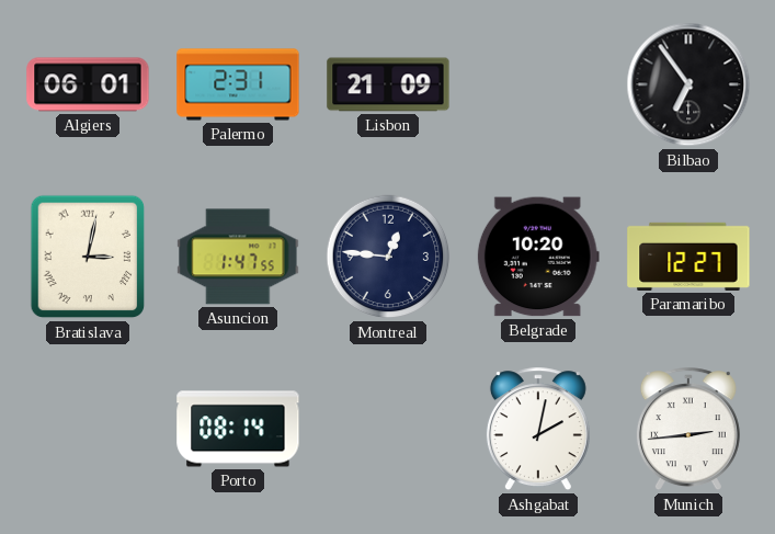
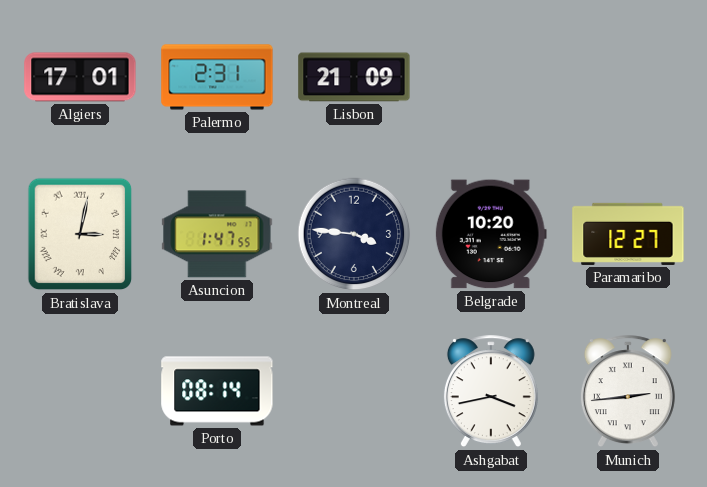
Algiers: 06:01 -> 17:01
Bilbao: 6:54 -> none
Montreal: 12:46 -> 3:46
Ashgabat: 2:02 -> 3:43
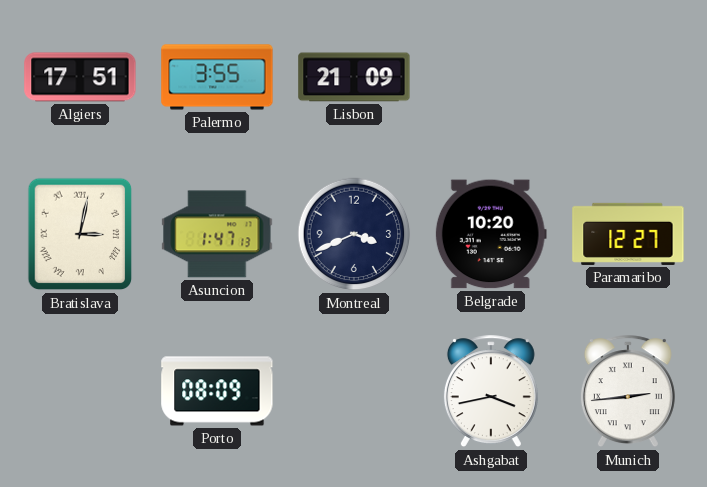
Algiers: 17:01 -> 17:51
Palermo: 2:31 -> 3:55
Asuncion: 1:47:55 -> 1:47:13
Montreal: 3:46 -> 3:41
Porto: 08:14 -> 08:09
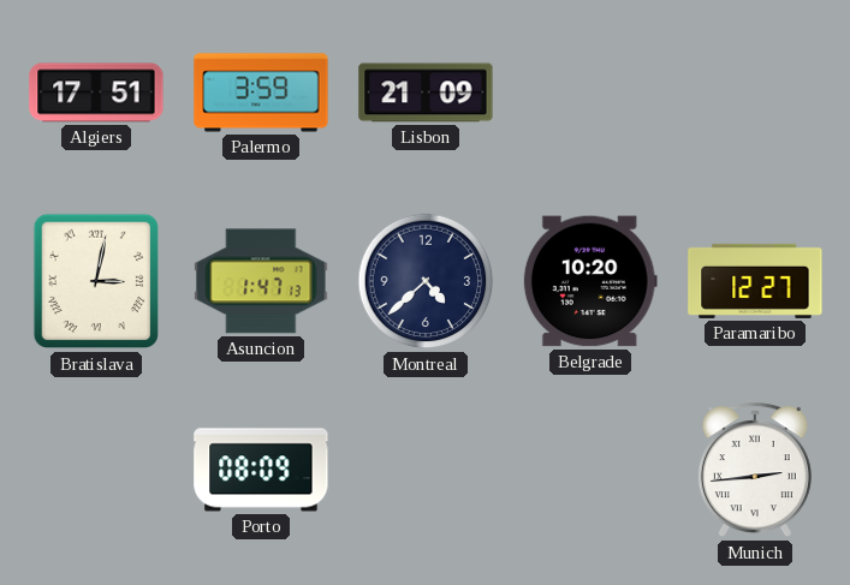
Palermo: 3:55 -> 3:59
Montreal: 3:41 -> 4:38
Ashgabat: 3:43 -> none
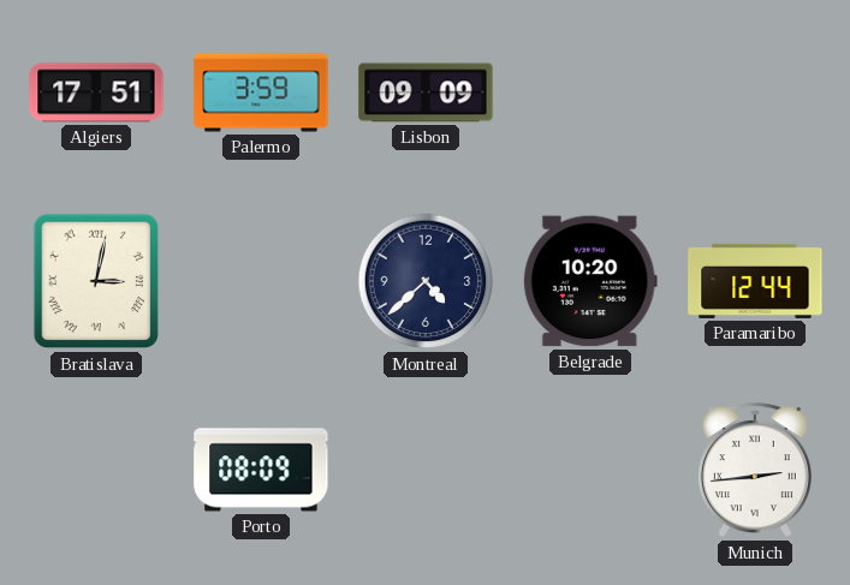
Lisbon: 21:09 -> 09:09
Asuncion: 1:47 -> none
Paramaribo: 12:27 -> 12:44
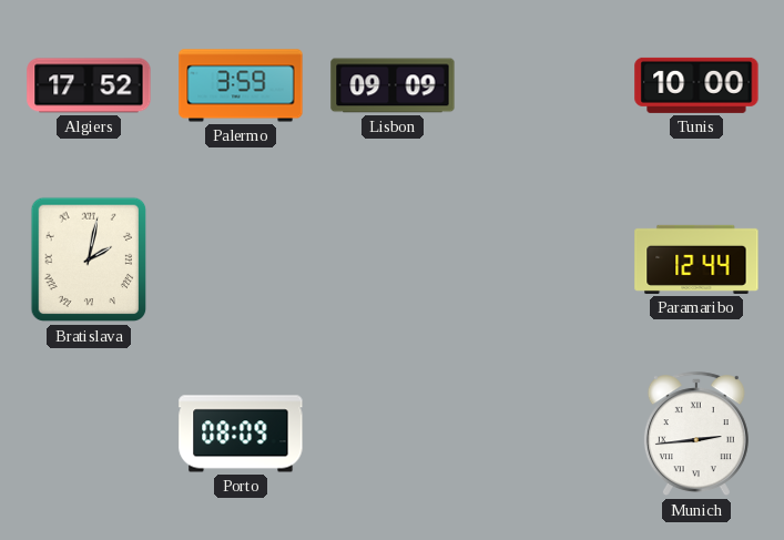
Algiers: 17:51 -> 17:52
Tunis: none -> 10:00
Bratislava: 3:02 -> 2:02
Montreal: 4:38 -> none
Belgrade: 10:20 -> none
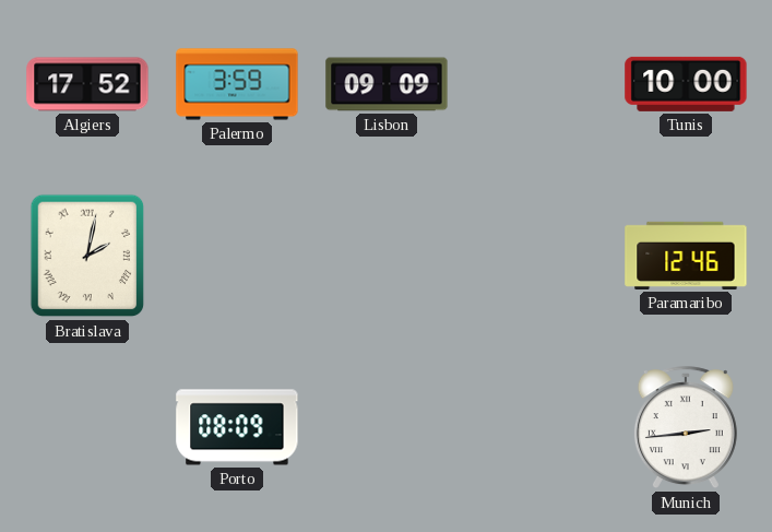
Paramaribo: 12:44 -> 12:46
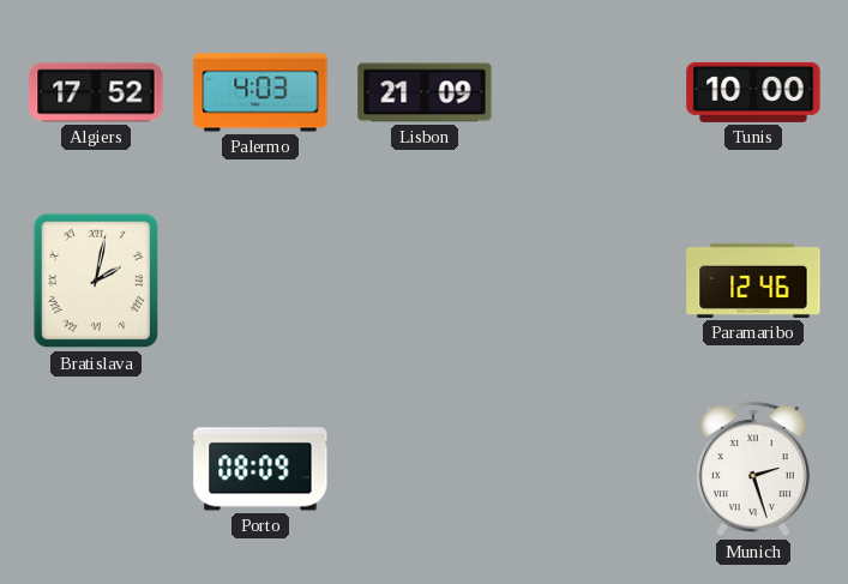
Palermo: 3:59 -> 4:03
Lisbon: 09:09 -> 21:09
Munich: 2:44 -> 2:27
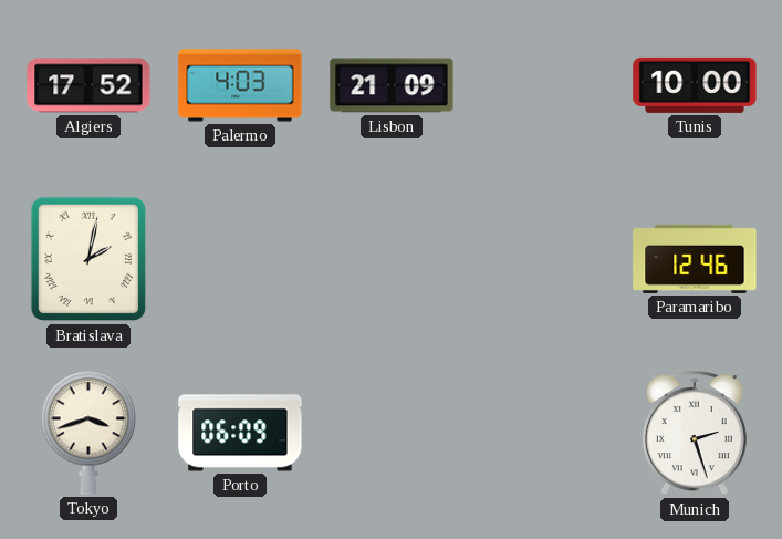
Tokyo: none -> 3:42
Porto: 08:09 -> 06:09
